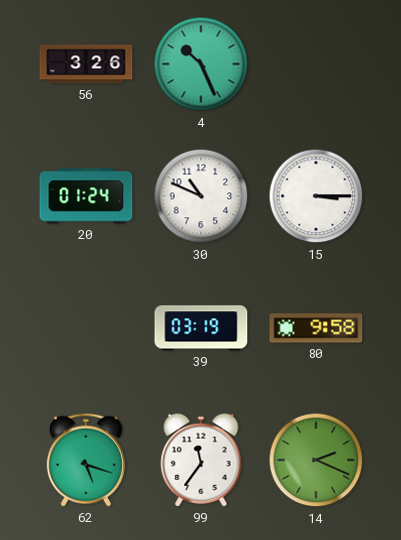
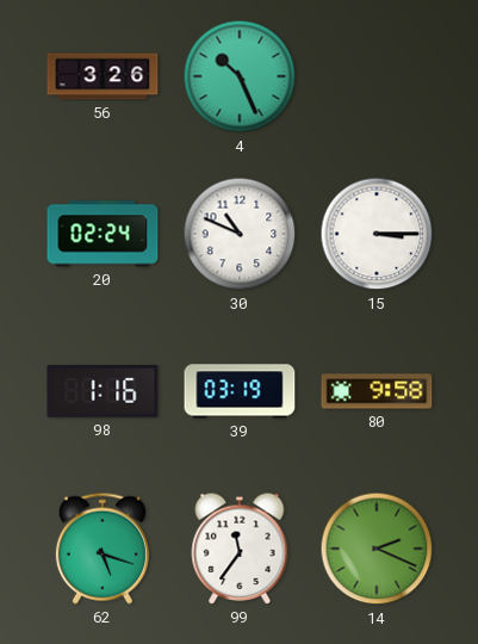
20: 01:24 -> 02:24
98: none -> 1:16
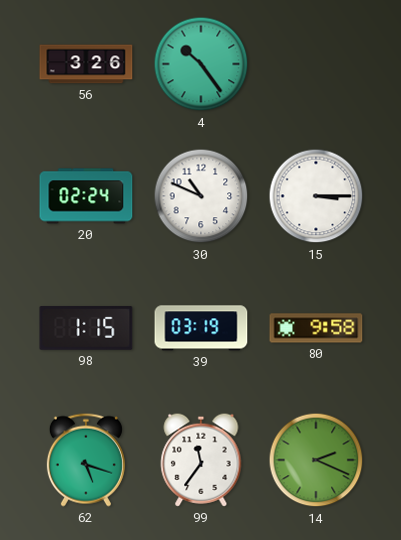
4: 10:26 -> 10:24
98: 1:16 -> 1:15
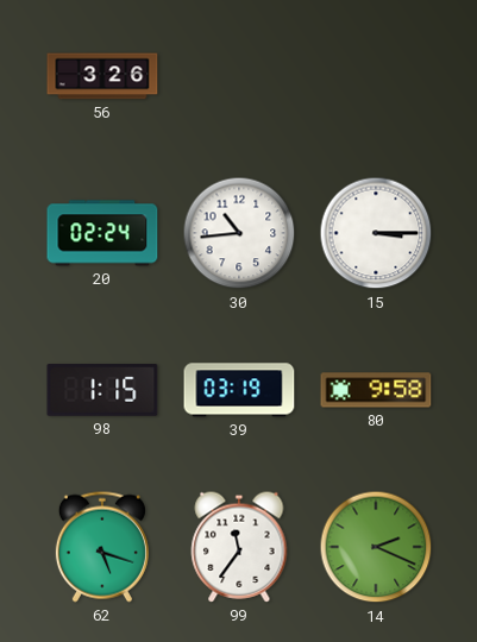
4: 10:24 -> none
30: 10:49 -> 10:44
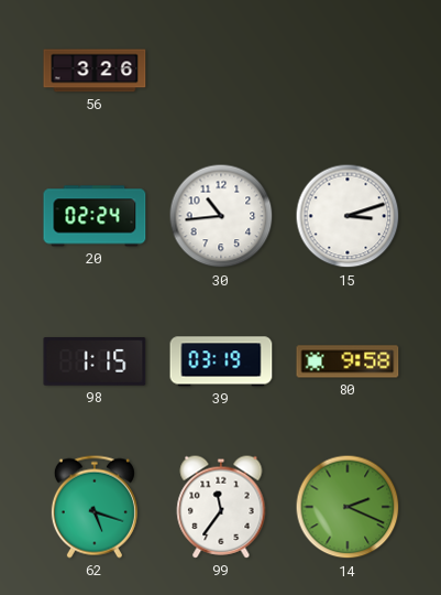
15: 3:15 -> 3:12
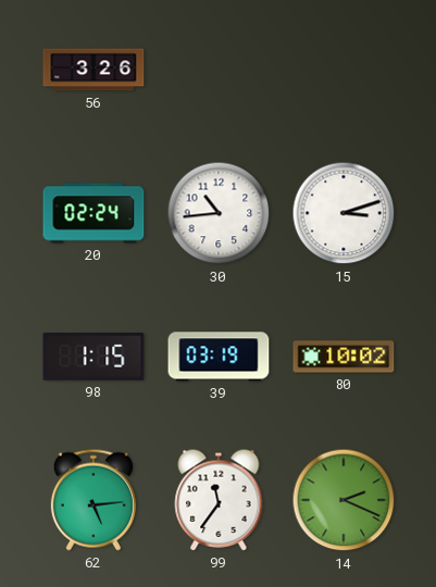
80: 9:58 -> 10:02
62: 5:18 -> 5:14
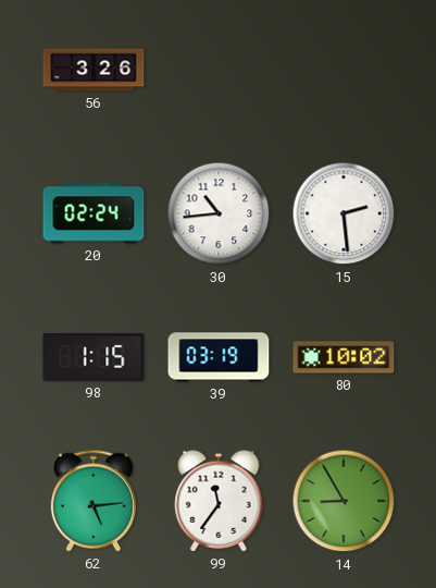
15: 3:12 -> 2:29
14: 2:19 -> 8:55
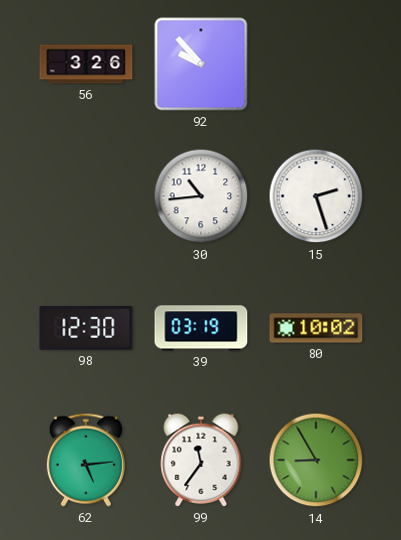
92: none -> 9:53
20: 02:24 -> none
15: 2:29 -> 2:27
98: 1:15 -> 12:30
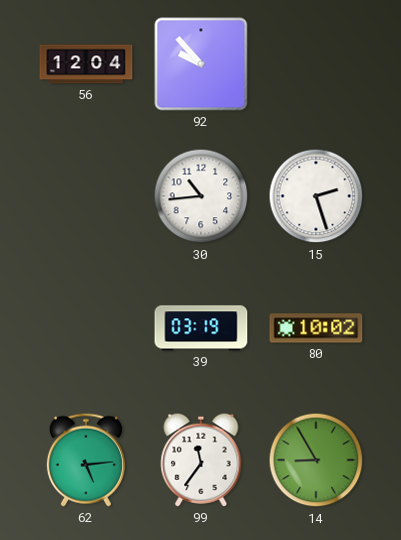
56: 3:26 -> 12:04
98: 12:30 -> none
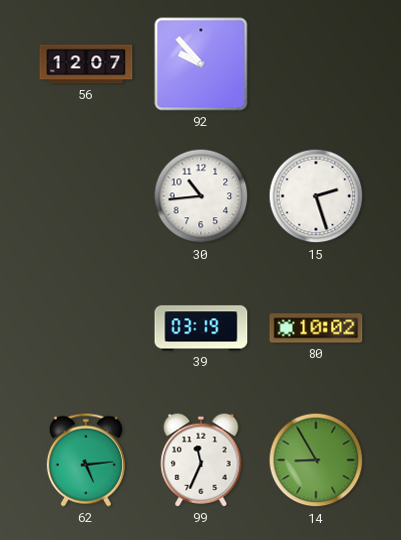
56: 12:04 -> 12:07
99: 11:36 -> 11:34
